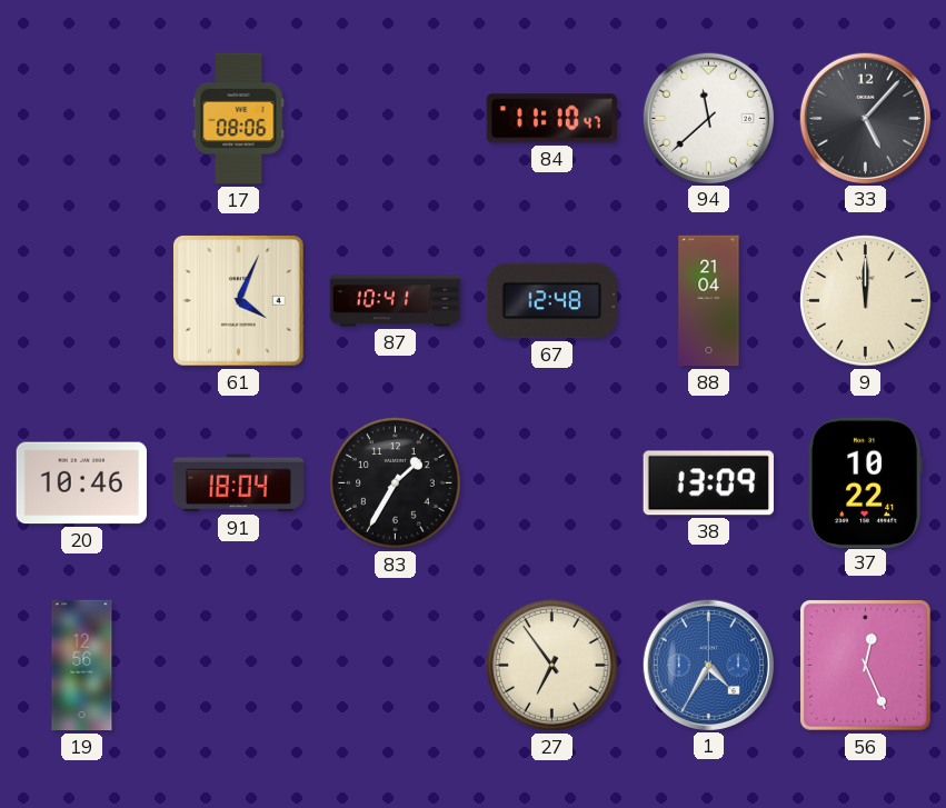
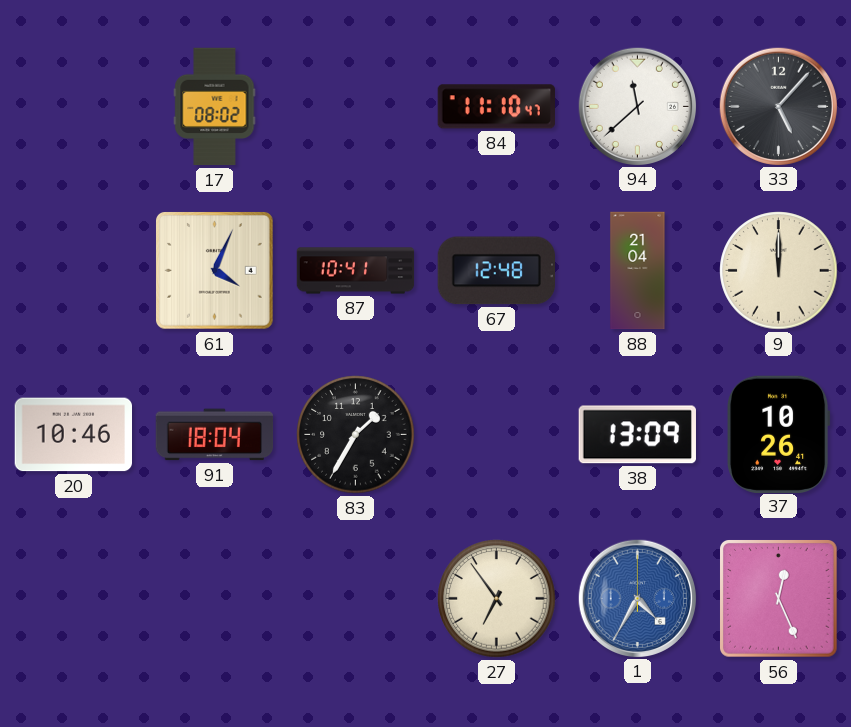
17: 08:06 -> 08:02
37: 10:22 -> 10:26
19: 12:56 -> none
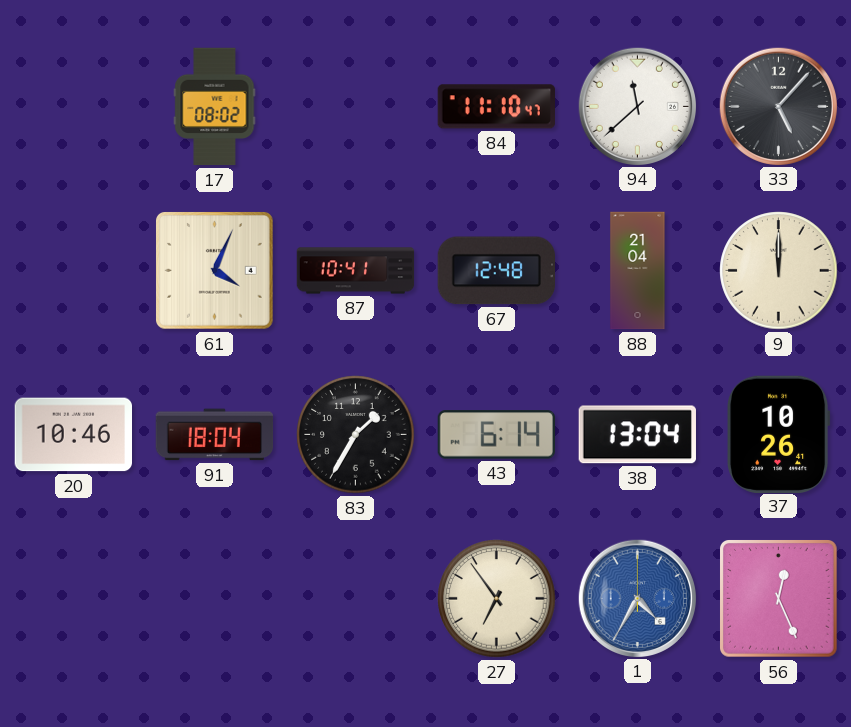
43: none -> 6:14
38: 13:09 -> 13:04
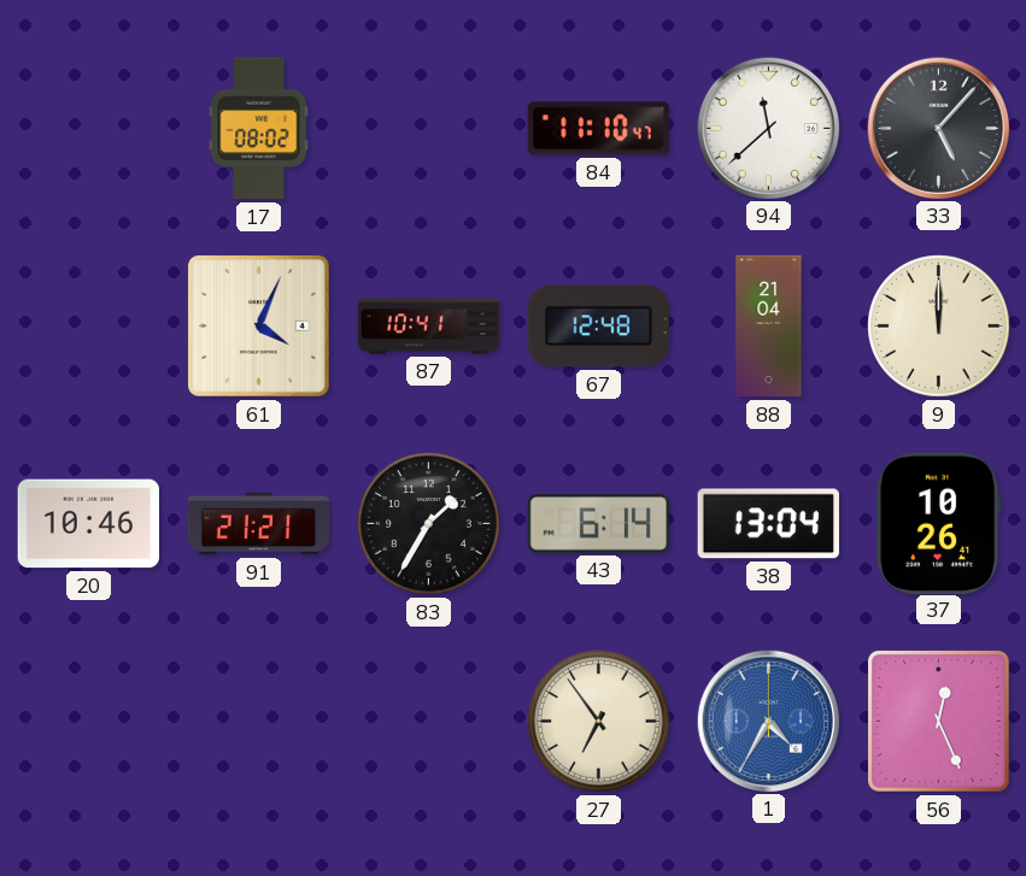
91: 18:04 -> 21:21
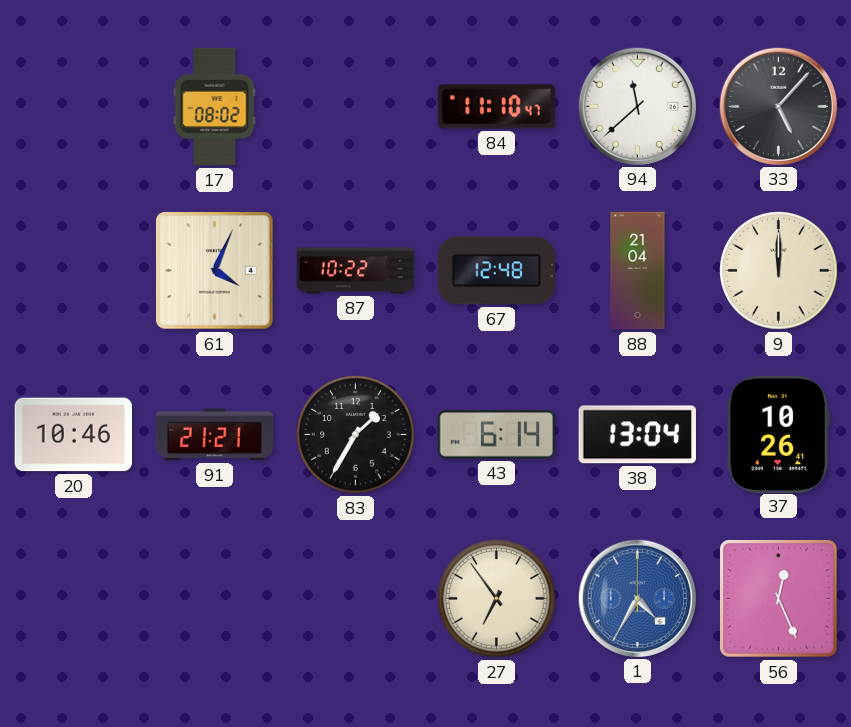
87: 10:41 -> 10:22
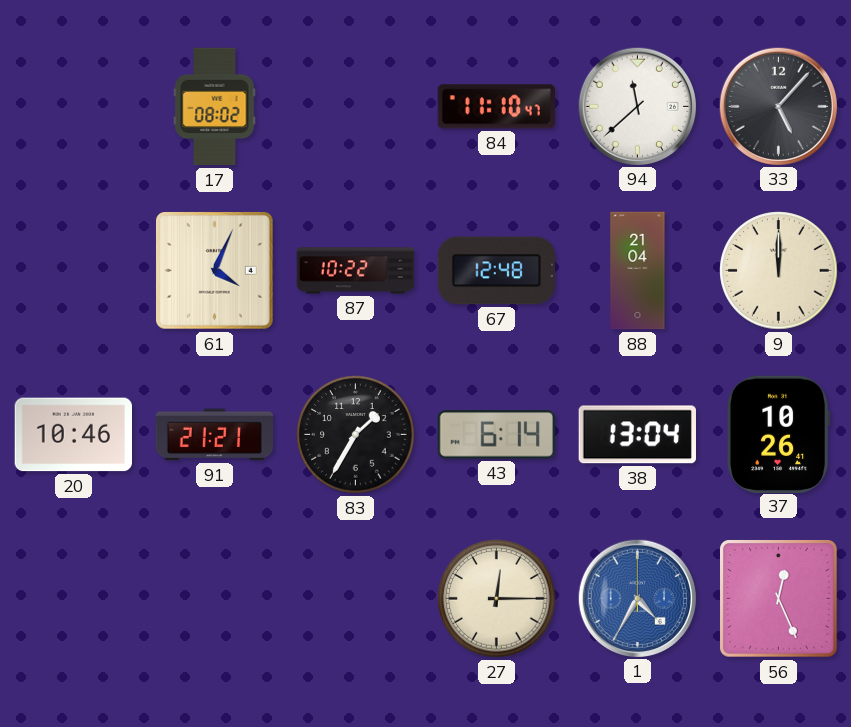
27: 6:54 -> 12:15
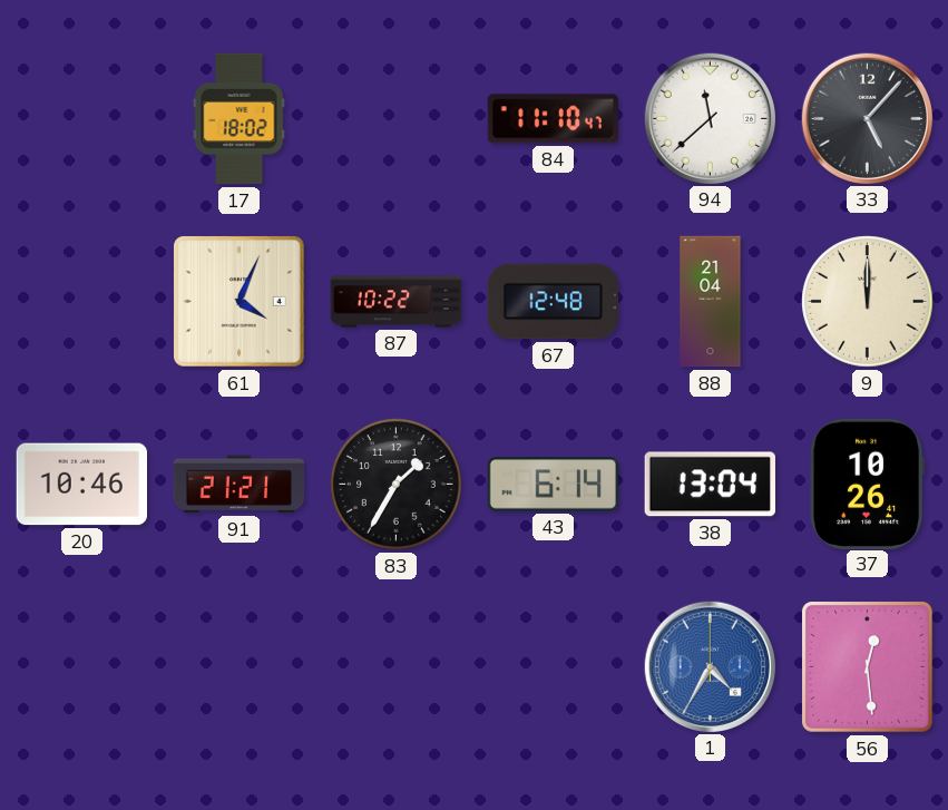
17: 08:02 -> 18:02
27: 12:15 -> none
56: 12:26 -> 12:29
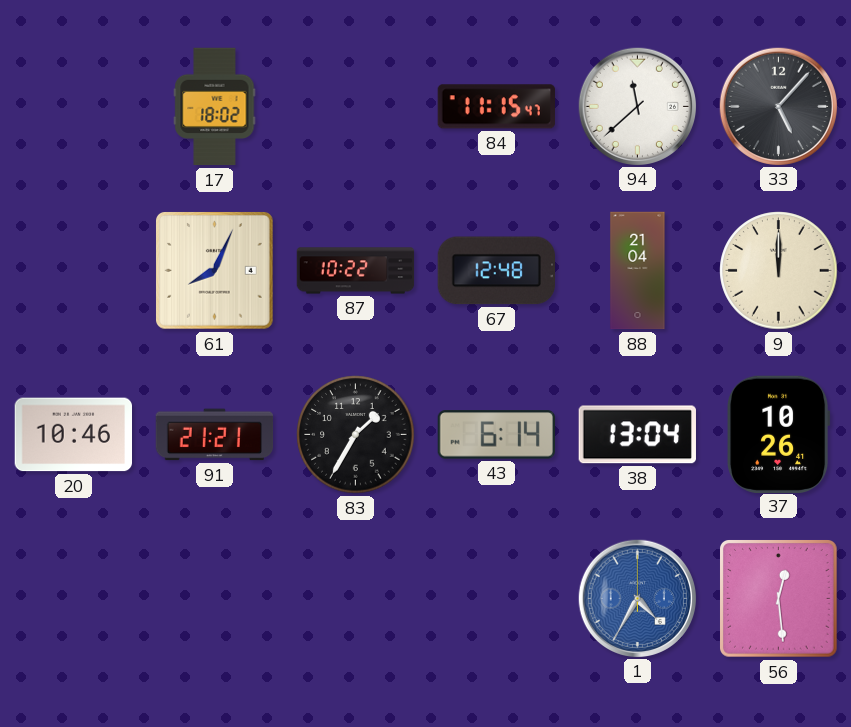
84: 11:10 -> 11:15
61: 4:04 -> 8:04
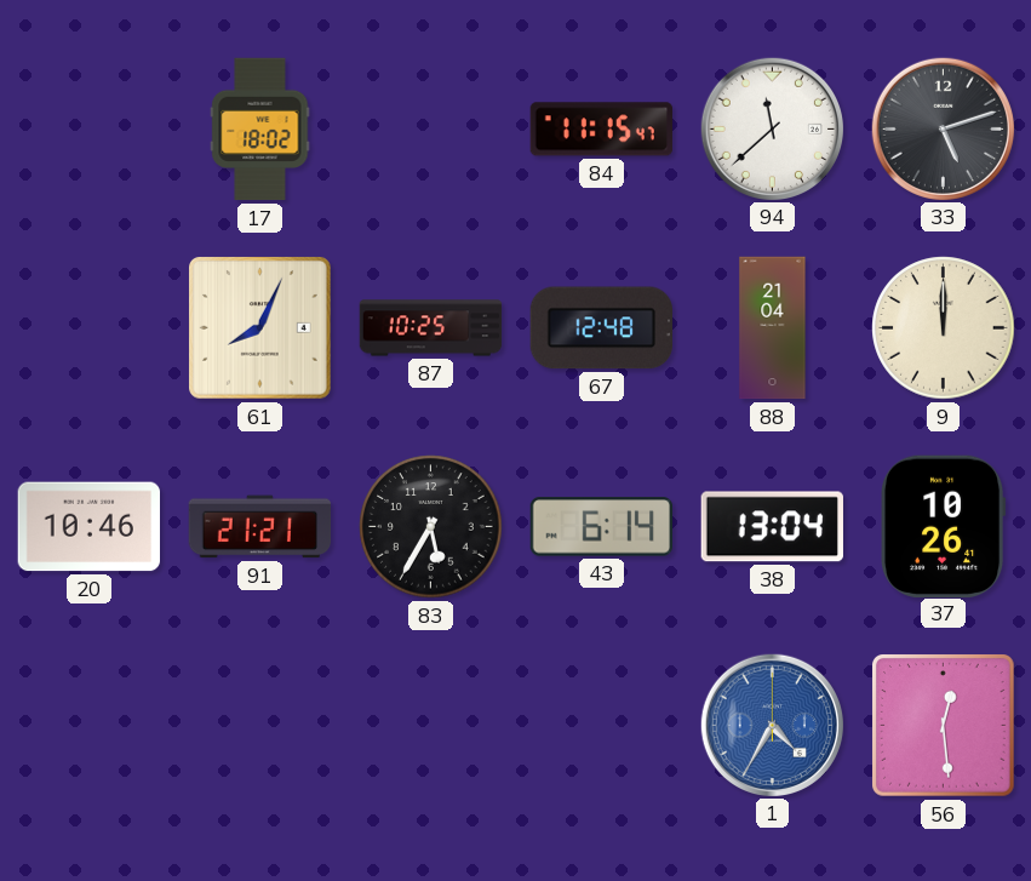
33: 5:07 -> 5:12
87: 10:22 -> 10:25
83: 1:35 -> 5:35
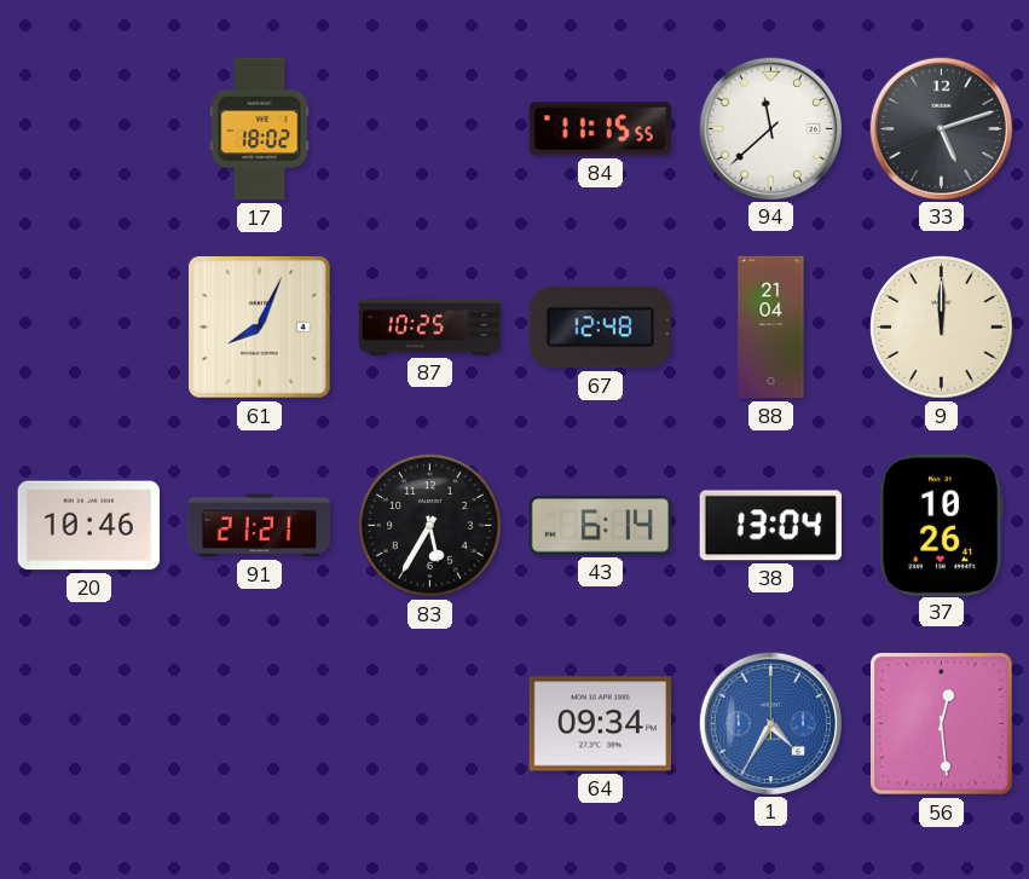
84: 11:15:47 -> 11:15:55
64: none -> 09:34
